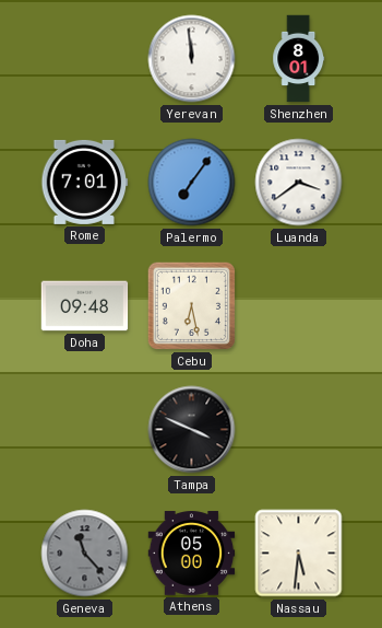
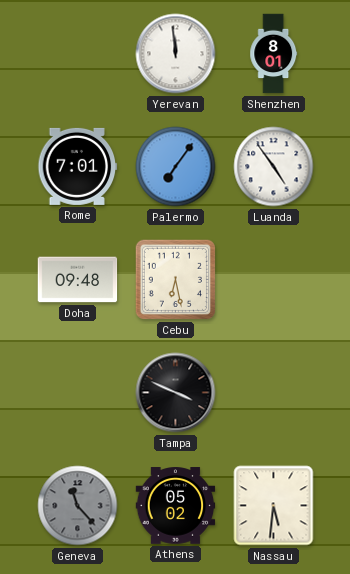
Luanda: 3:39 -> 4:54
Athens: 05:00 -> 05:02
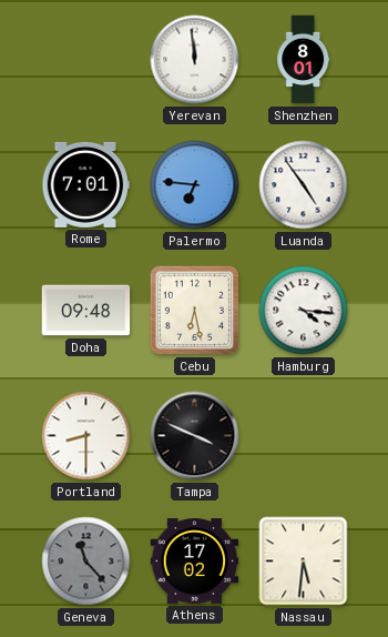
Palermo: 7:06 -> 6:46
Hamburg: none -> 4:16
Portland: none -> 8:30
Athens: 05:02 -> 17:02
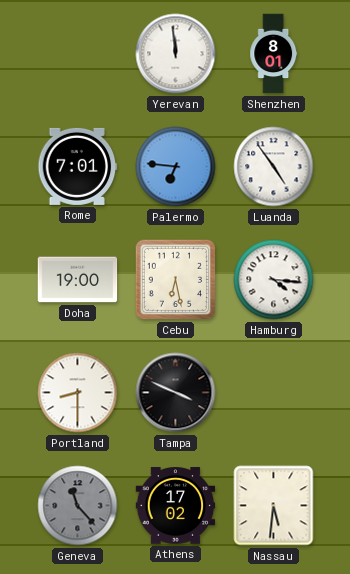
Doha: 09:48 -> 19:00
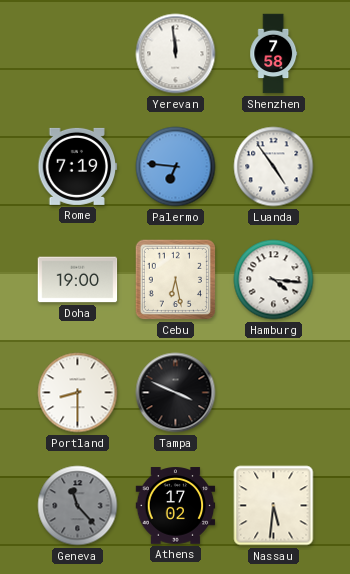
Shenzhen: 8:01 -> 7:58
Rome: 7:01 -> 7:19
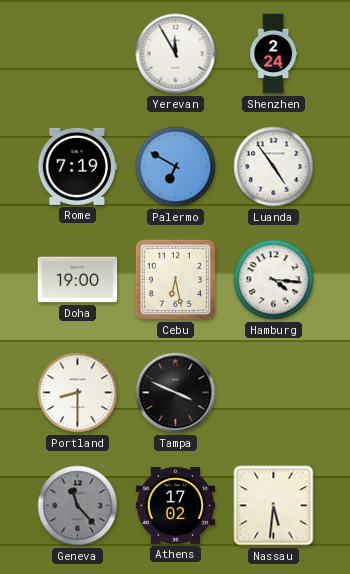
Yerevan: 11:59 -> 11:55
Shenzhen: 7:58 -> 2:24
Palermo: 6:46 -> 6:50
